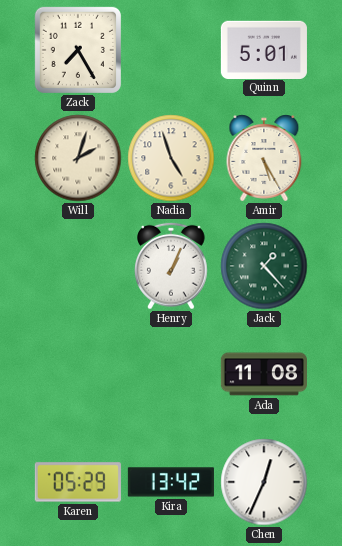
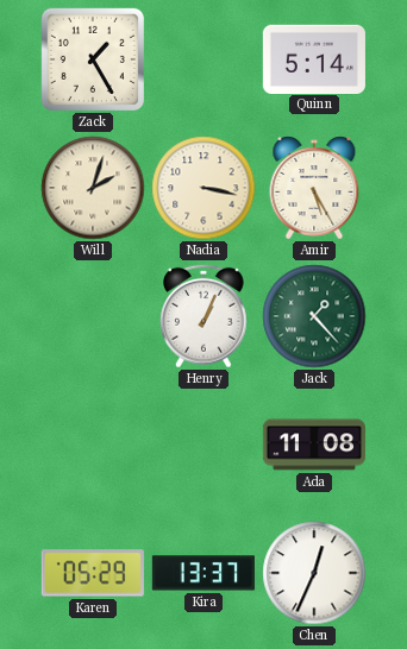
Zack: 7:25 -> 1:25
Quinn: 5:01 -> 5:14
Nadia: 4:57 -> 3:17
Kira: 13:42 -> 13:37
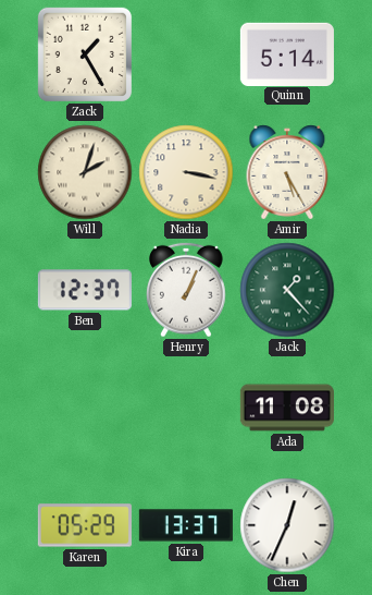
Ben: none -> 12:37
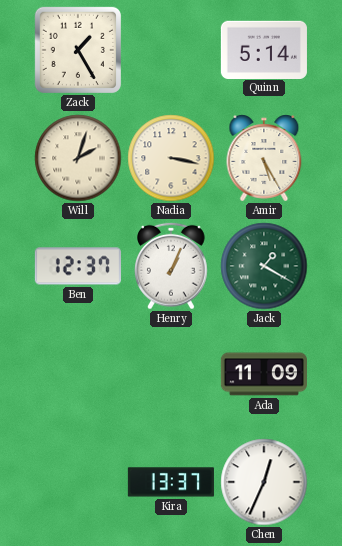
Jack: 1:23 -> 1:20
Ada: 11:08 -> 11:09
Karen: 05:29 -> none
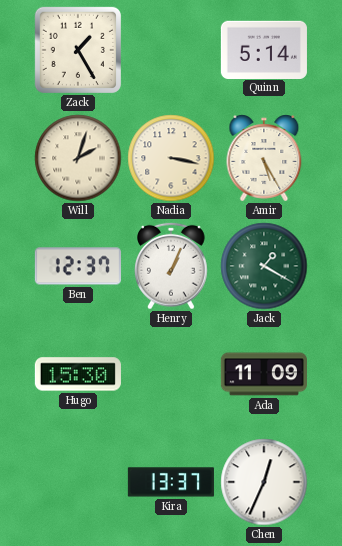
Hugo: none -> 15:30
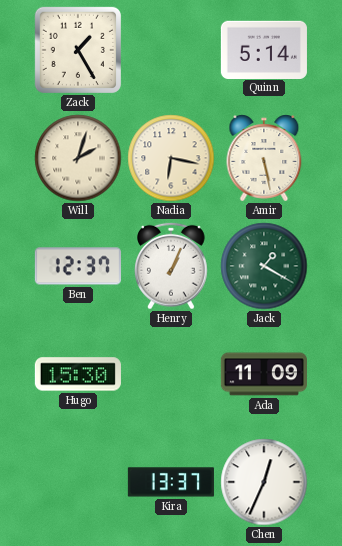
Nadia: 3:17 -> 6:17
Amir: 5:25 -> 5:28
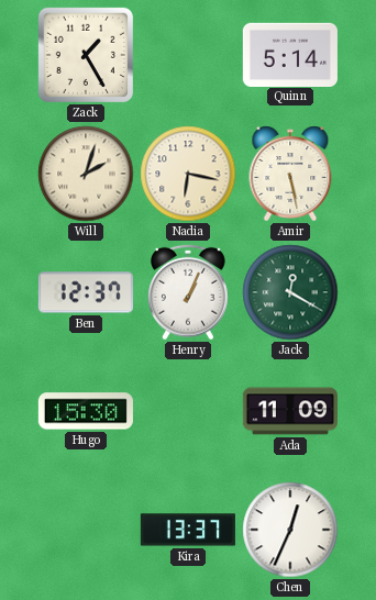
Jack: 1:20 -> 12:20
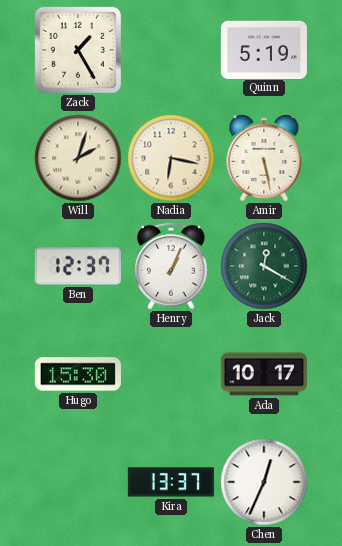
Quinn: 5:14 -> 5:19
Ada: 11:09 -> 10:17
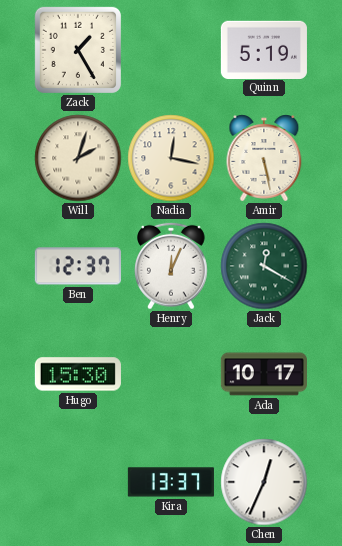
Nadia: 6:17 -> 12:17
Henry: 1:04 -> 12:04
